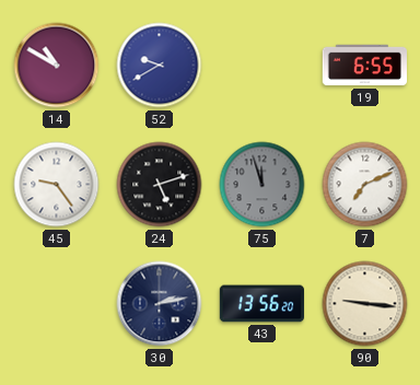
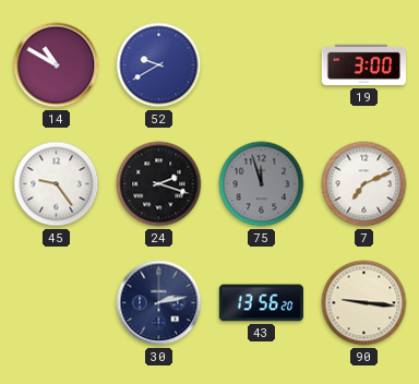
19: 6:55 -> 3:00
24: 5:12 -> 2:18
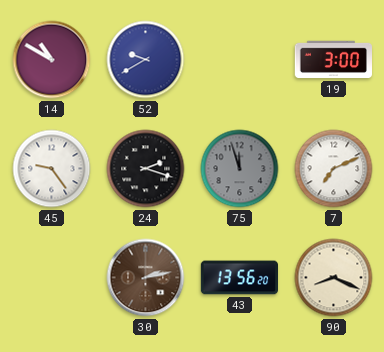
30 dial: navy -> brown
90: 9:16 -> 8:19
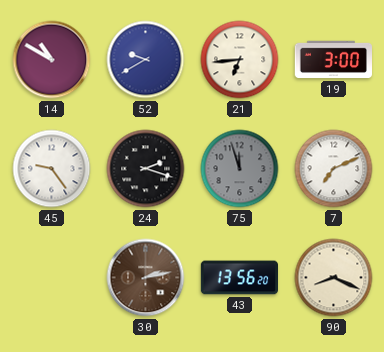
21: none -> 6:44
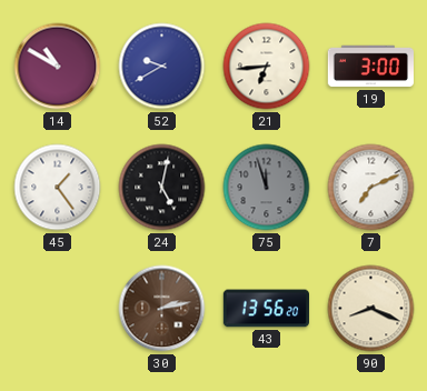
45: 9:24 -> 1:24
24: 2:18 -> 5:02
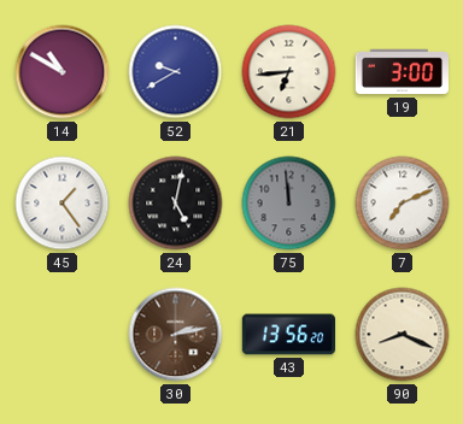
75: 11:57 -> 11:59
